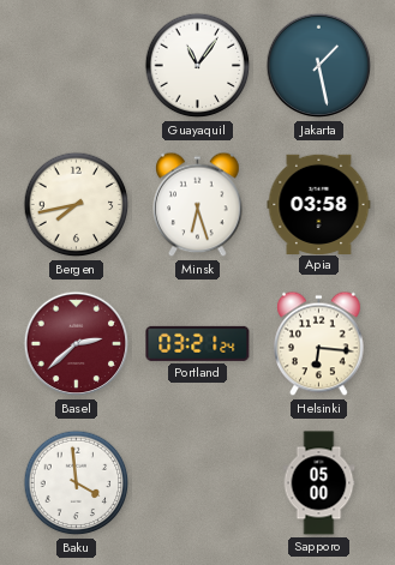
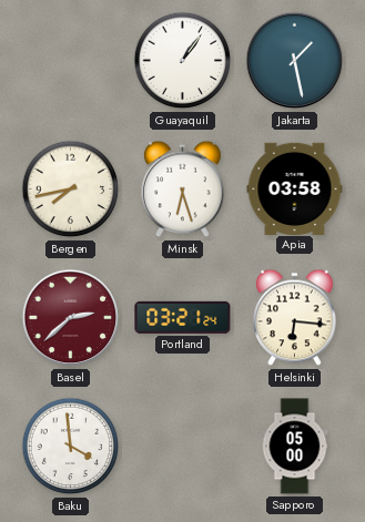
Guayaquil: 11:06 -> 1:06
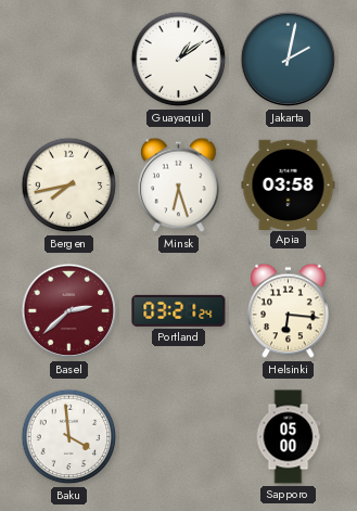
Guayaquil: 1:06 -> 1:09
Jakarta: 1:28 -> 2:02
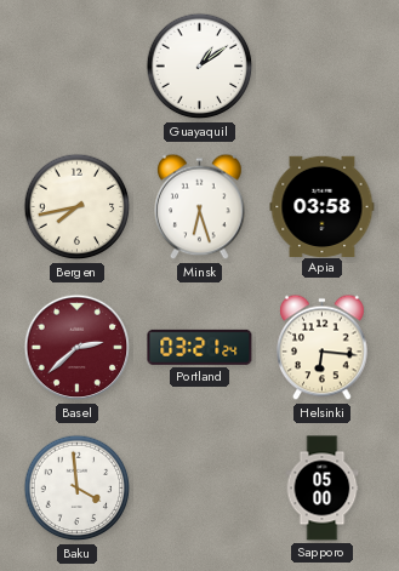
Jakarta: 2:02 -> none
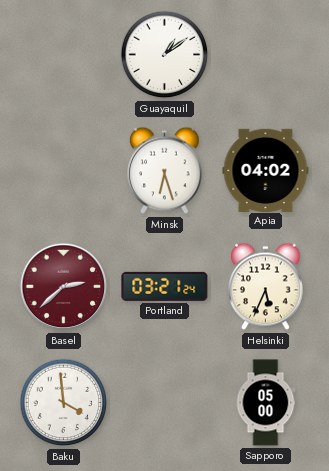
Bergen: 7:43 -> none
Apia: 03:58 -> 04:02
Helsinki: 6:16 -> 5:34
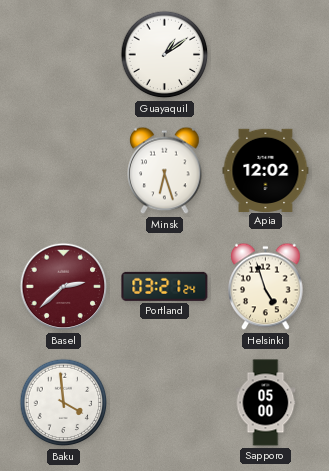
Apia: 04:02 -> 12:02
Helsinki: 5:34 -> 4:57
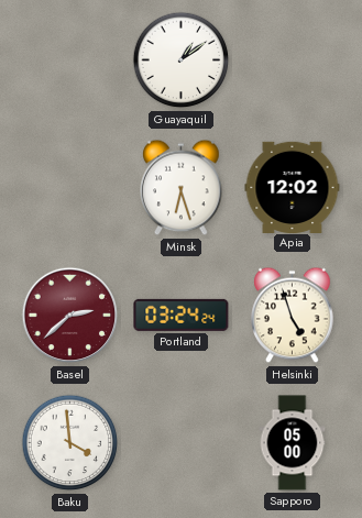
Portland: 03:21 -> 03:24
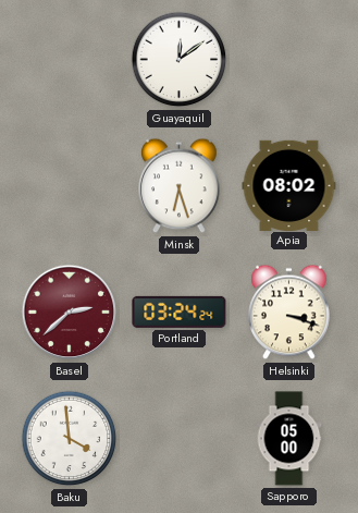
Guayaquil: 1:09 -> 12:09
Apia: 12:02 -> 08:02
Helsinki: 4:57 -> 3:18
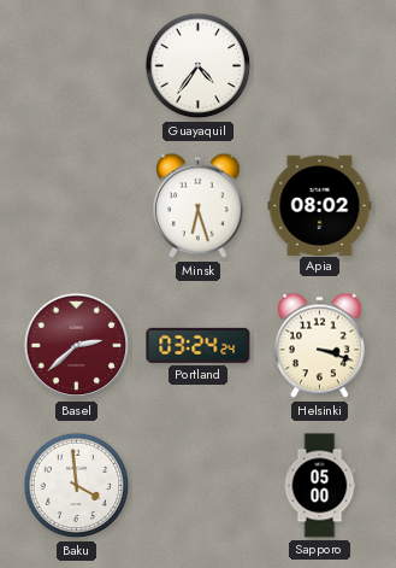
Guayaquil: 12:09 -> 4:36
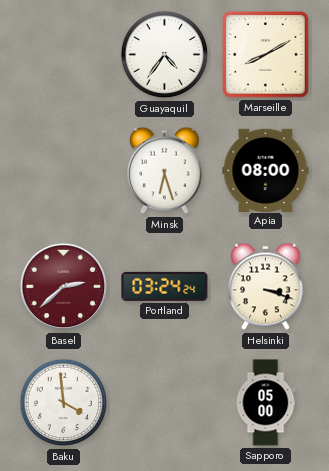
Marseille: none -> 8:10
Apia: 08:02 -> 08:00
